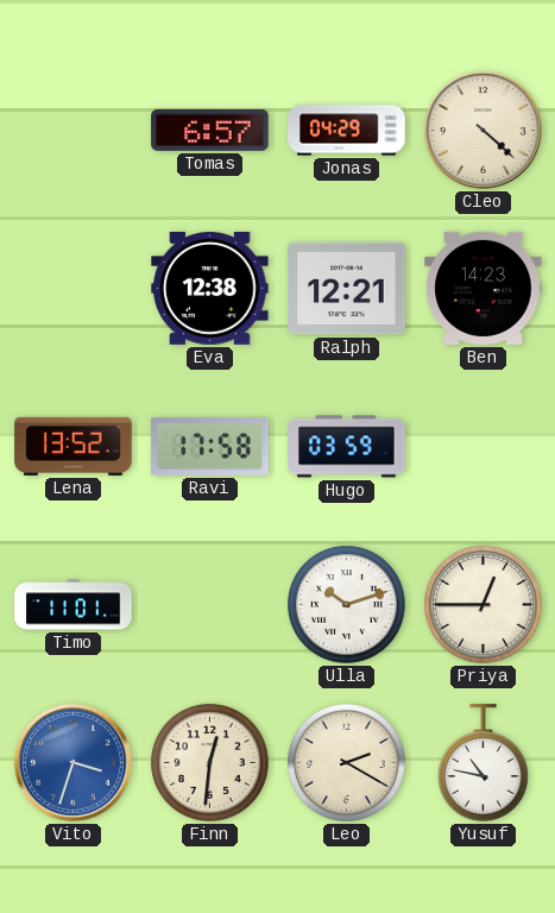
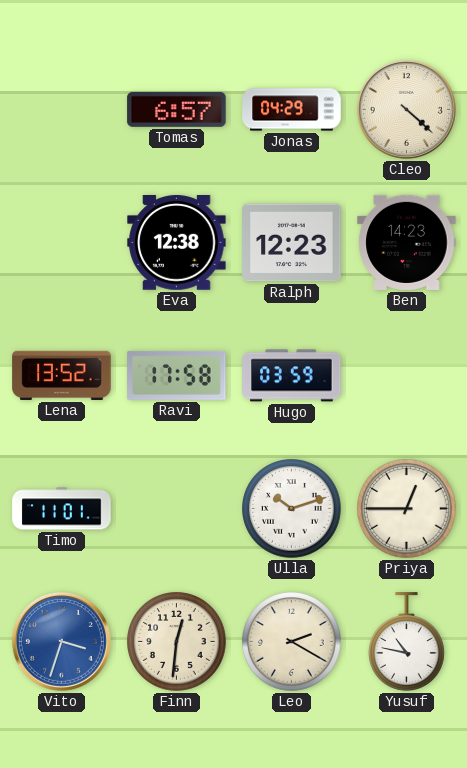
Ralph: 12:21 -> 12:23
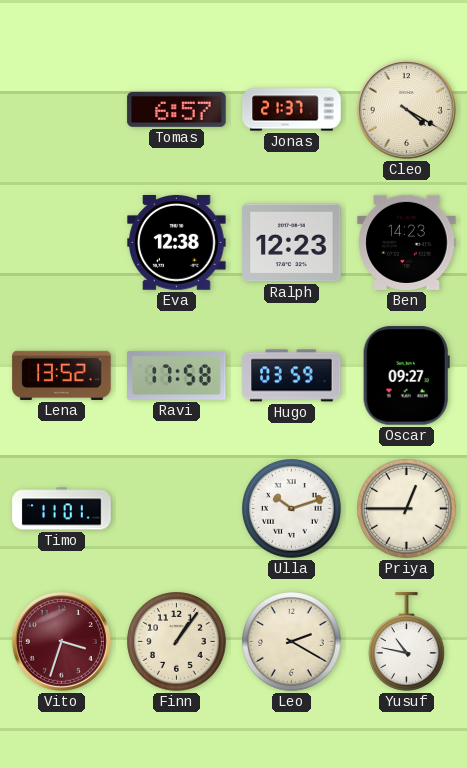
Jonas: 04:29 -> 21:37
Cleo: 4:22 -> 4:20
Oscar: none -> 09:27
Vito dial: blue -> burgundy
Finn: 12:31 -> 1:06
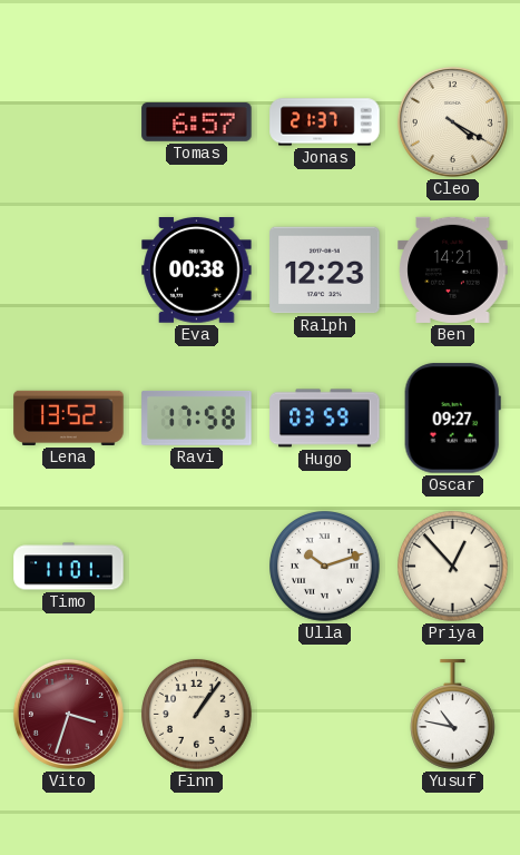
Eva: 12:38 -> 00:38
Ben: 14:23 -> 14:21
Priya: 12:45 -> 12:53
Leo: 2:20 -> none
